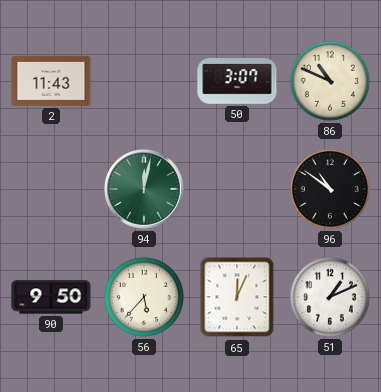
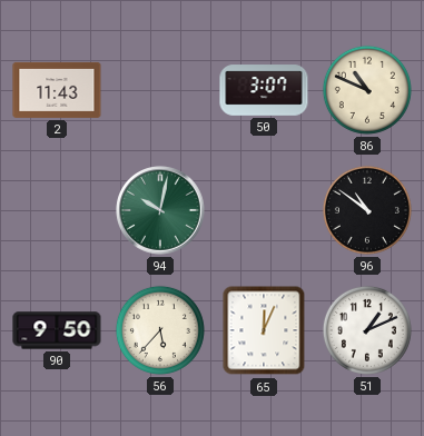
94: 12:02 -> 10:02
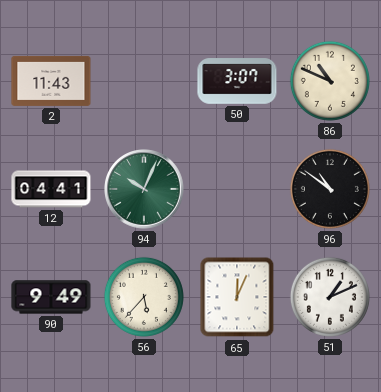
12: none -> 04:41
94: 10:02 -> 10:04
90: 9:50 -> 9:49
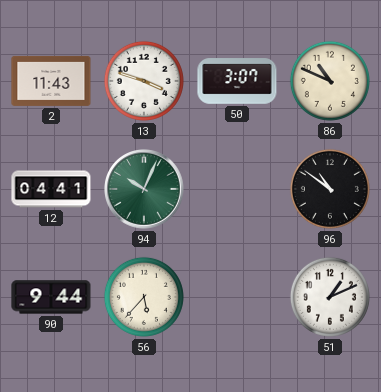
13: none -> 3:48
90: 9:49 -> 9:44
65: 12:04 -> none
